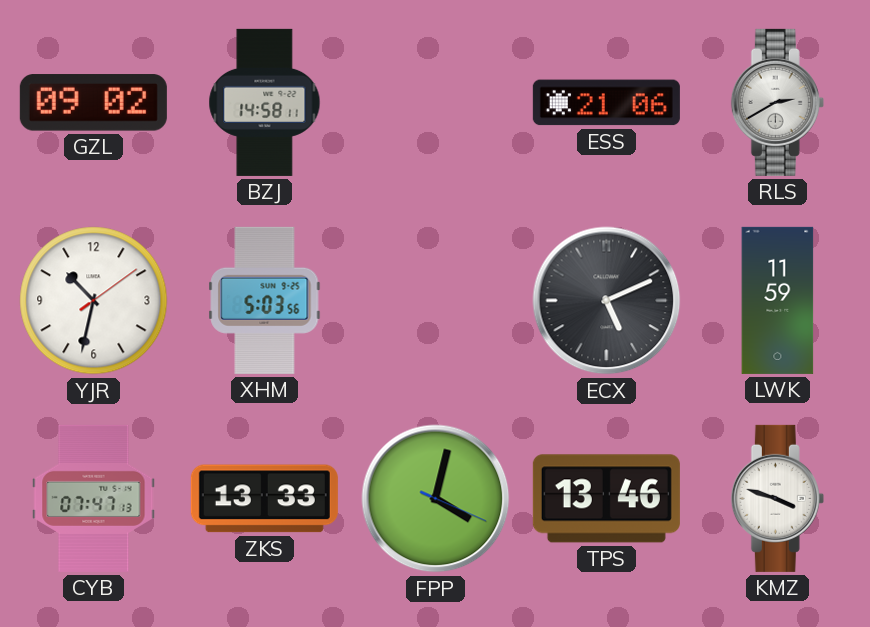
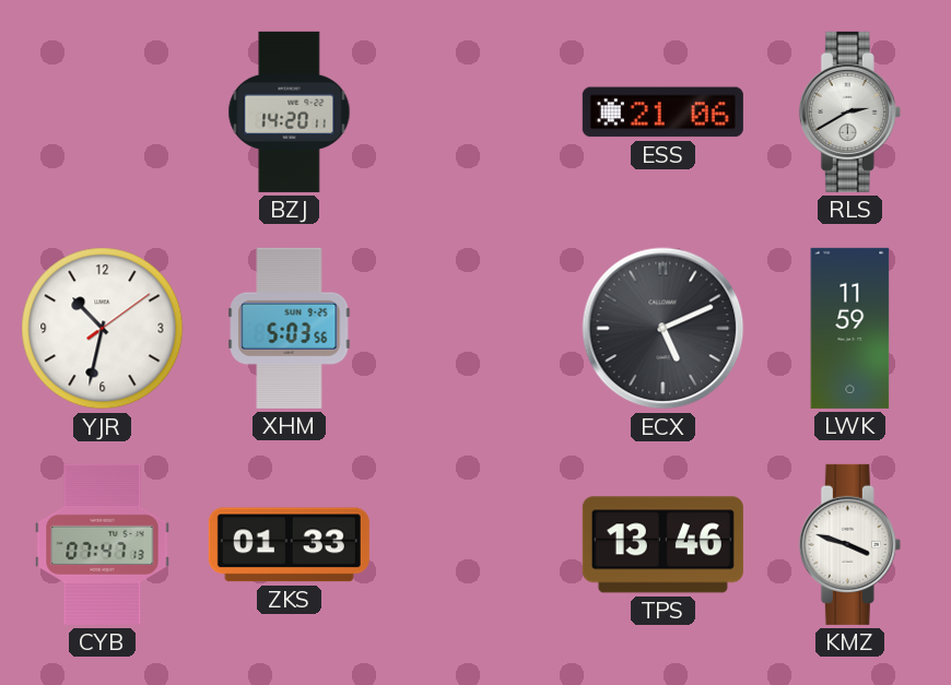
GZL: 09:02 -> none
BZJ: 14:58 -> 14:20
ZKS: 13:33 -> 01:33
FPP: 4:02 -> none
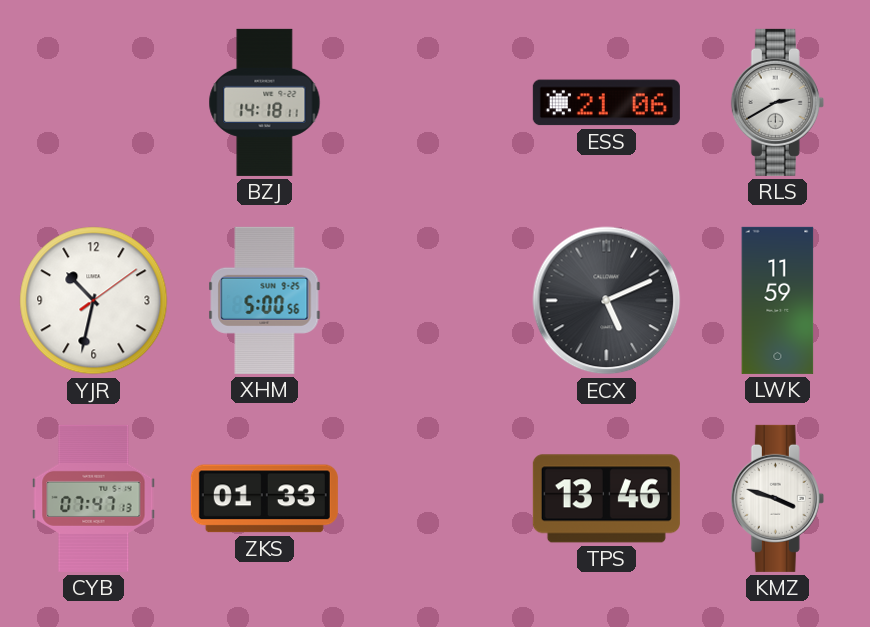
BZJ: 14:20 -> 14:18
XHM: 5:03 -> 5:00
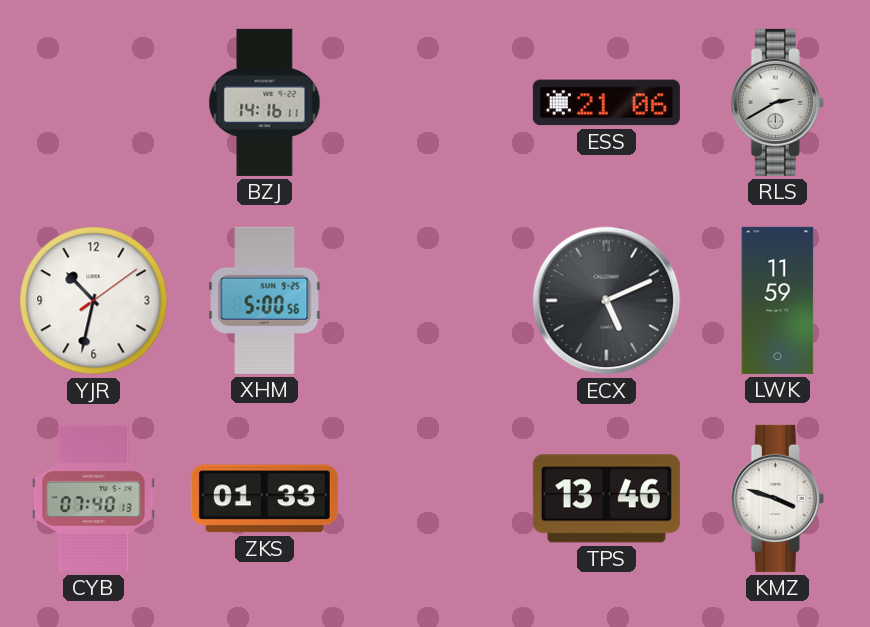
BZJ: 14:18 -> 14:16
CYB: 07:47 -> 07:40
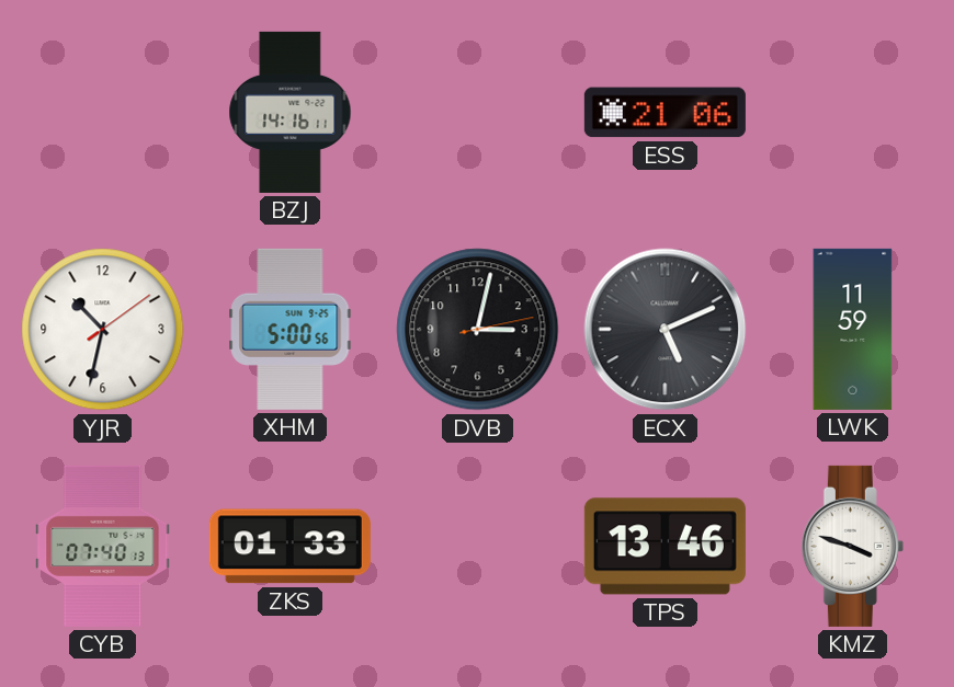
RLS: 2:40 -> none
DVB: none -> 3:02
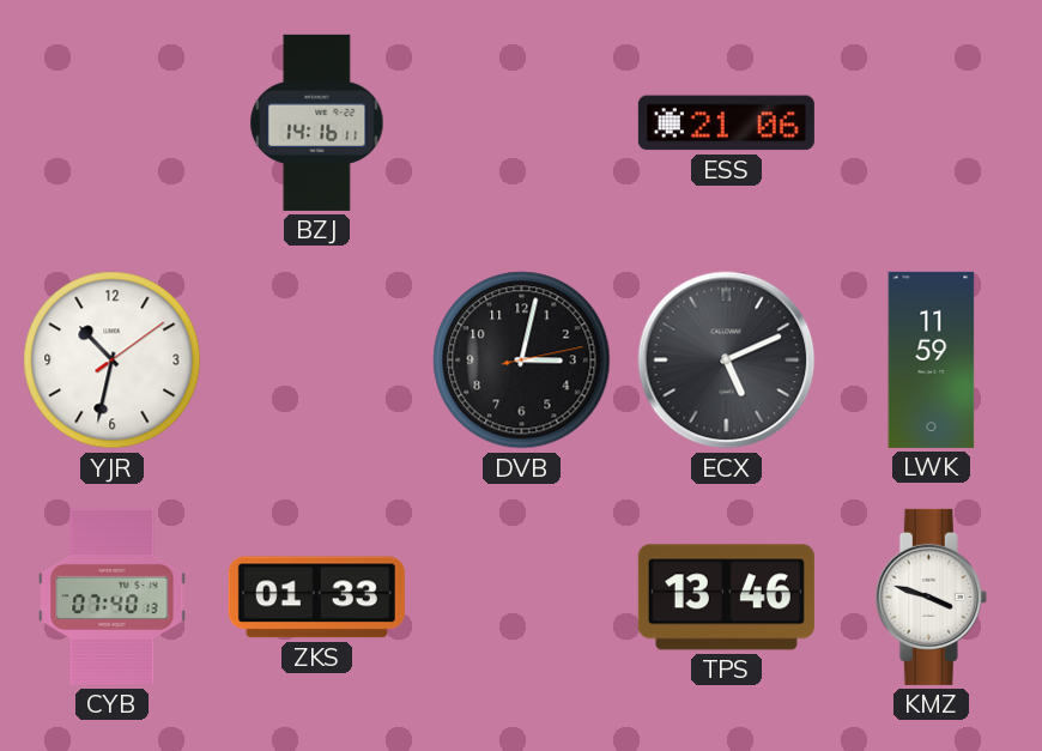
XHM: 5:00 -> none
